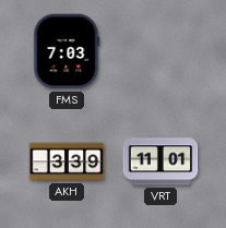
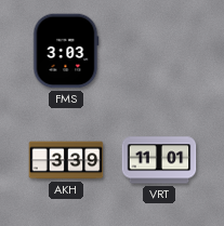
FMS: 7:03 -> 3:03
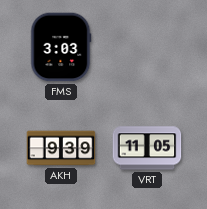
AKH: 3:39 -> 9:39
VRT: 11:01 -> 11:05
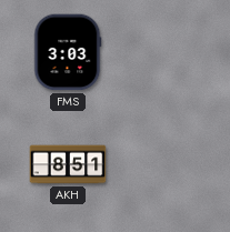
AKH: 9:39 -> 8:51
VRT: 11:05 -> none
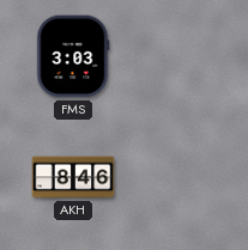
AKH: 8:51 -> 8:46
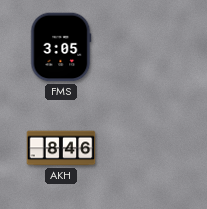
FMS: 3:03 -> 3:05
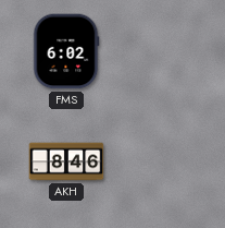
FMS: 3:05 -> 6:02
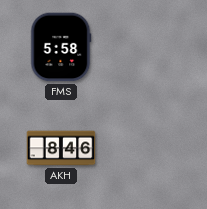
FMS: 6:02 -> 5:58
